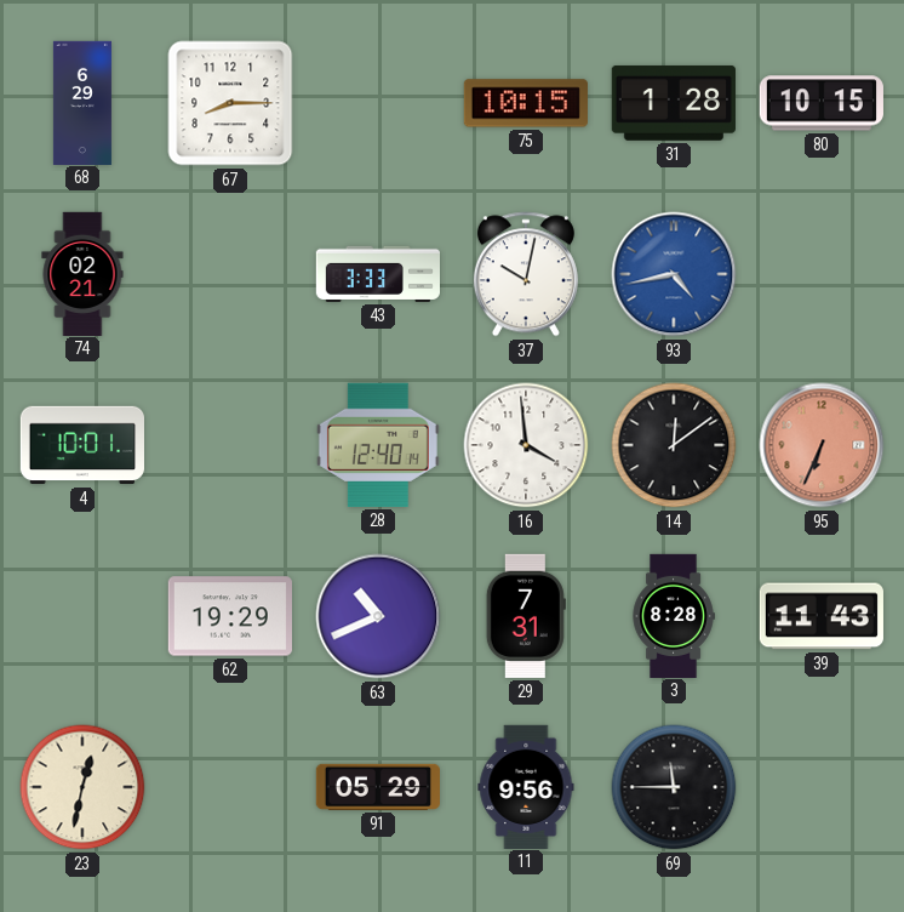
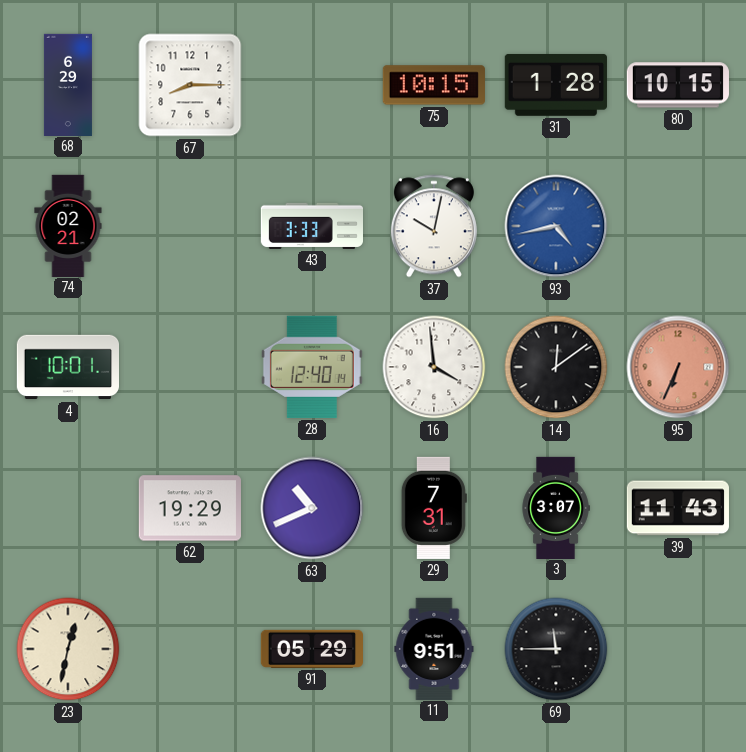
3: 8:28 -> 3:07
11: 9:56 -> 9:51
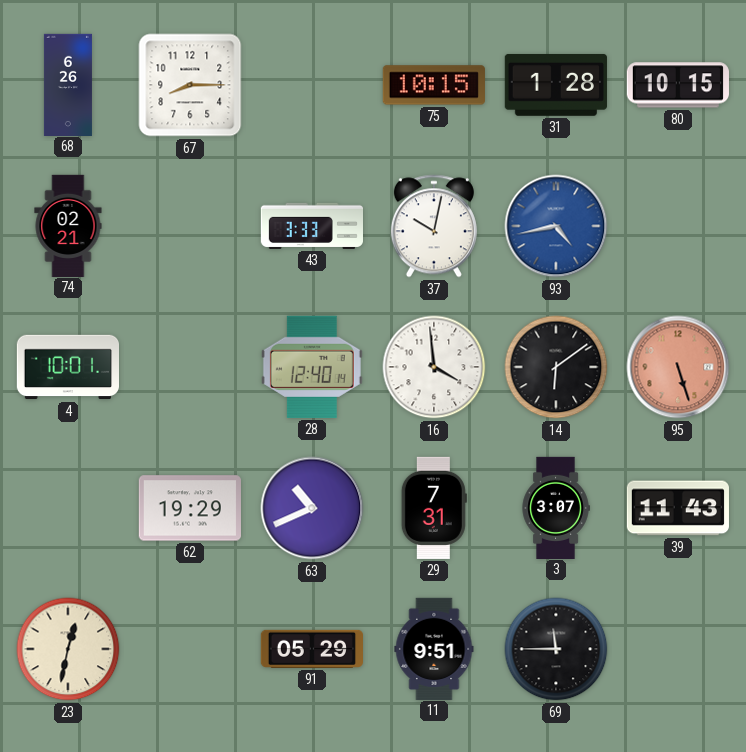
68: 6:29 -> 6:26
14: 12:09 -> 6:09
95: 6:34 -> 5:27
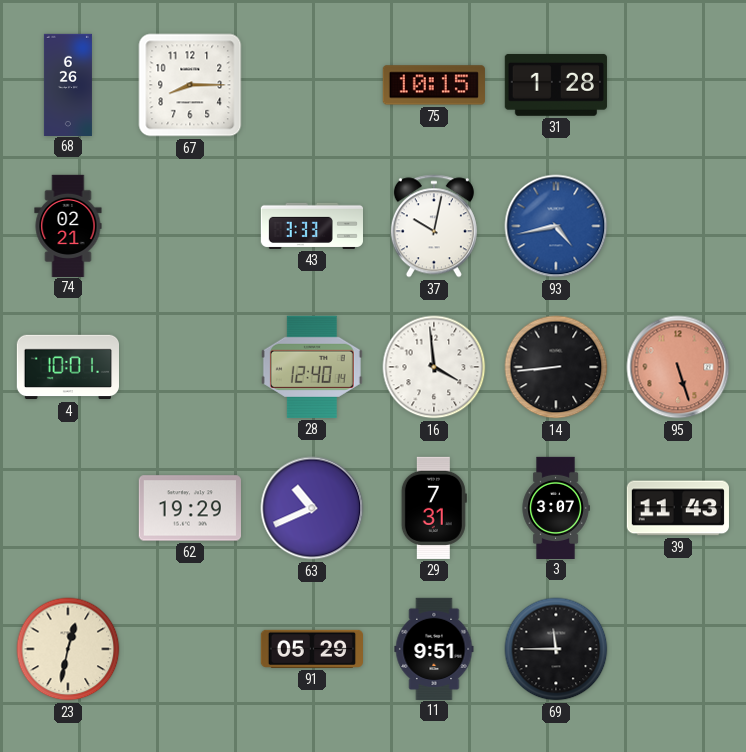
80: 10:15 -> none
14: 6:09 -> 8:44
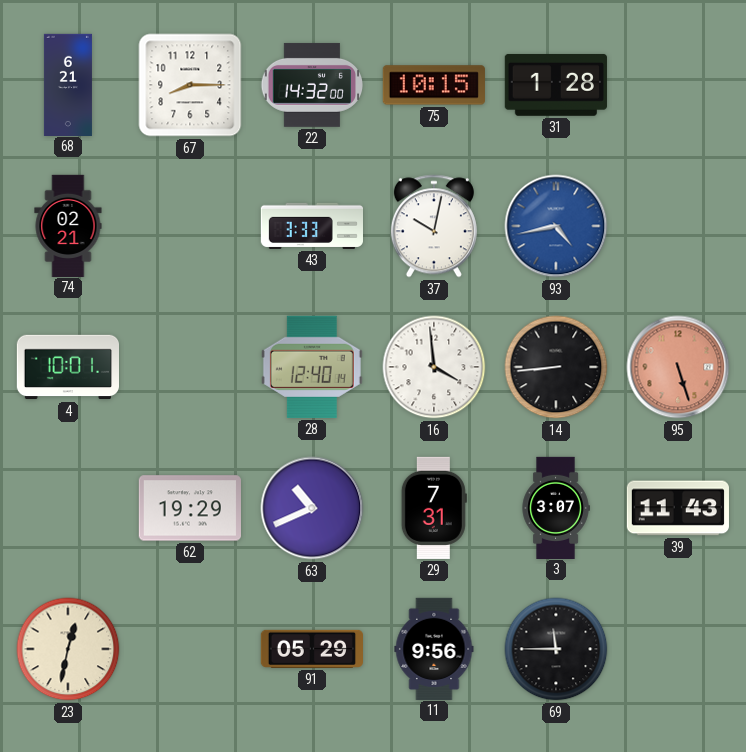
68: 6:26 -> 6:21
22: none -> 14:32
11: 9:51 -> 9:56
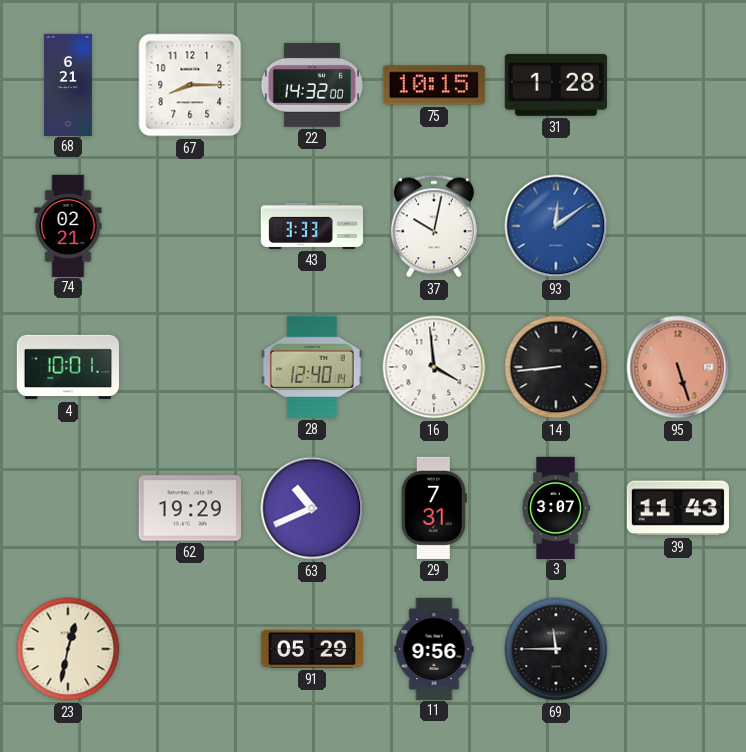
93: 4:43 -> 12:09
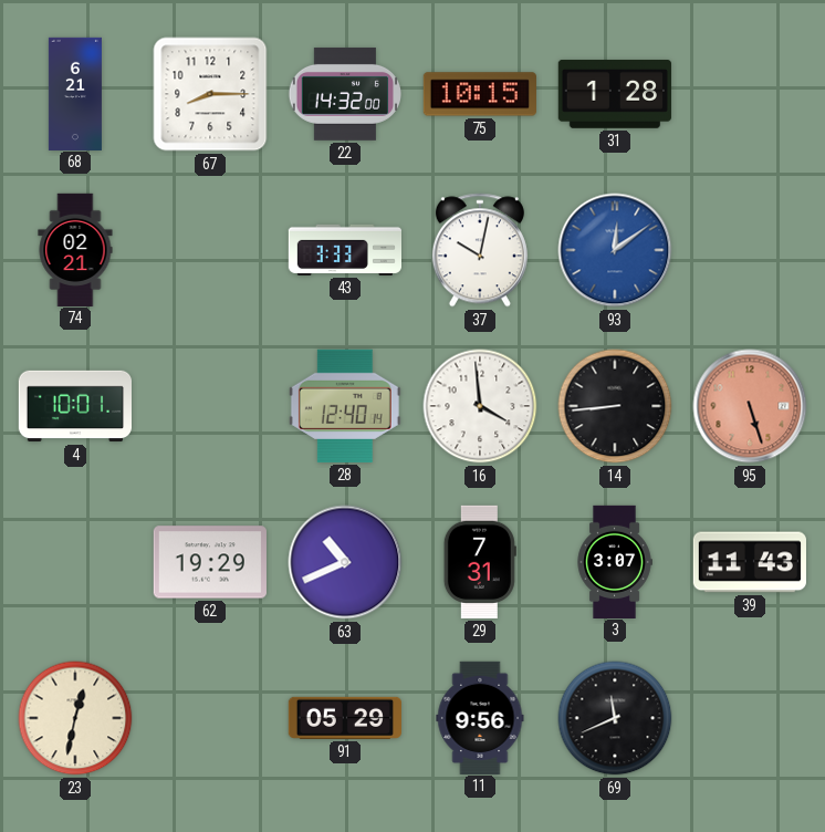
69: 11:45 -> 11:41
